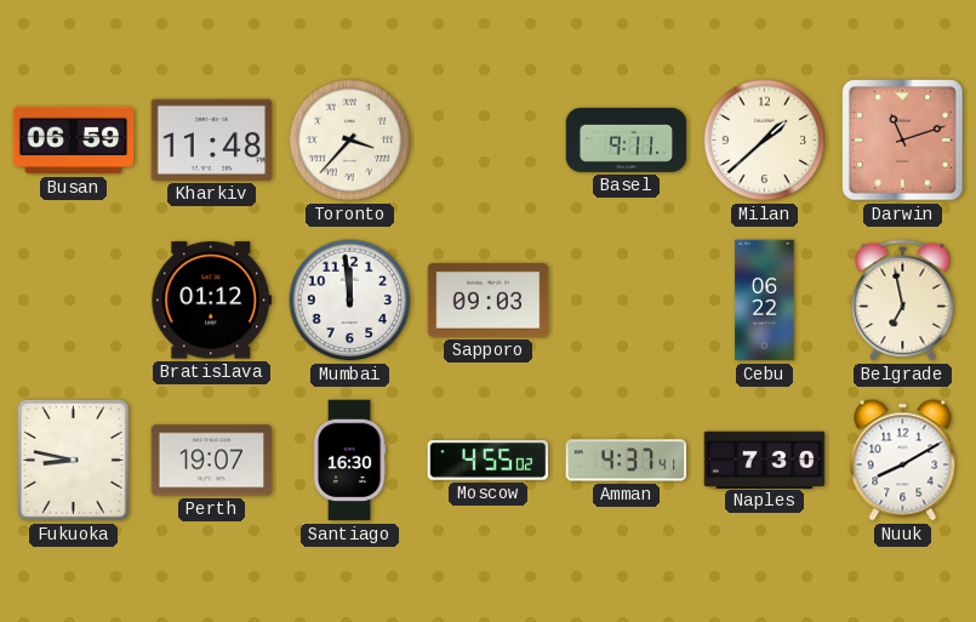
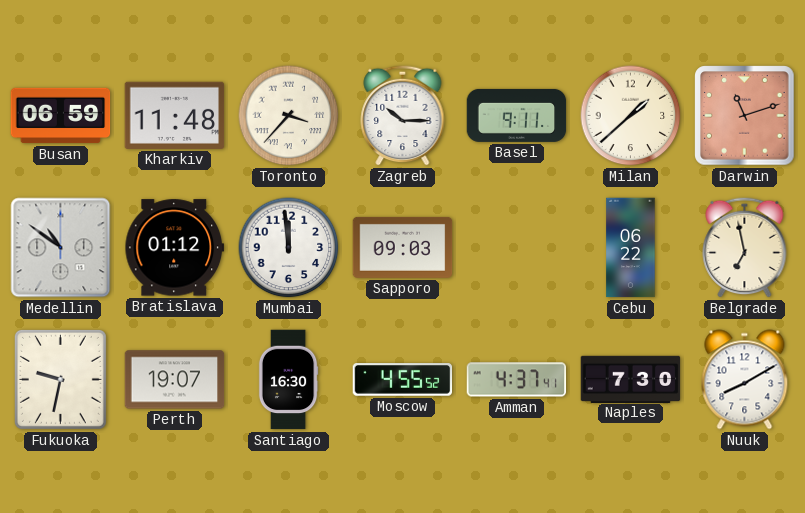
Zagreb: none -> 10:15
Medellin: none -> 10:51
Fukuoka: 8:47 -> 9:32
Moscow: 4:55:02 -> 4:55:52
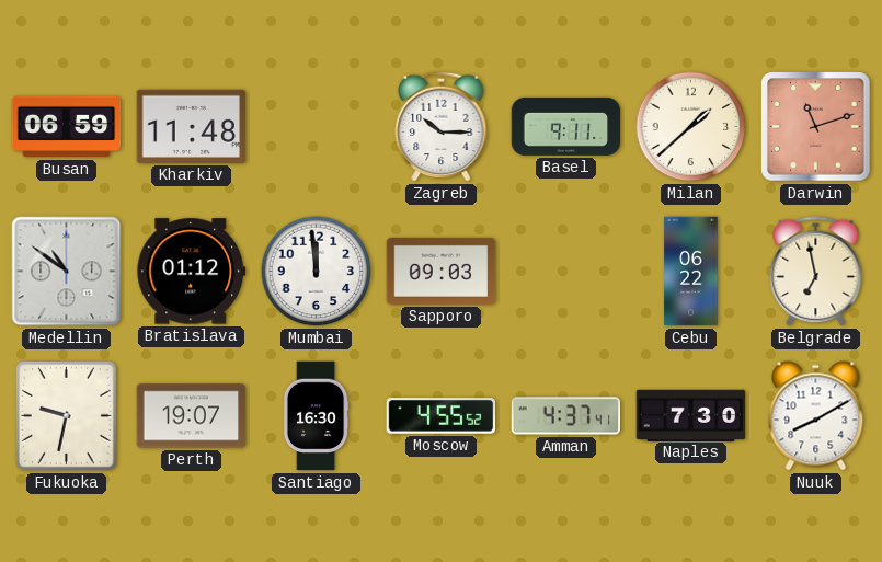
Toronto: 3:37 -> none
